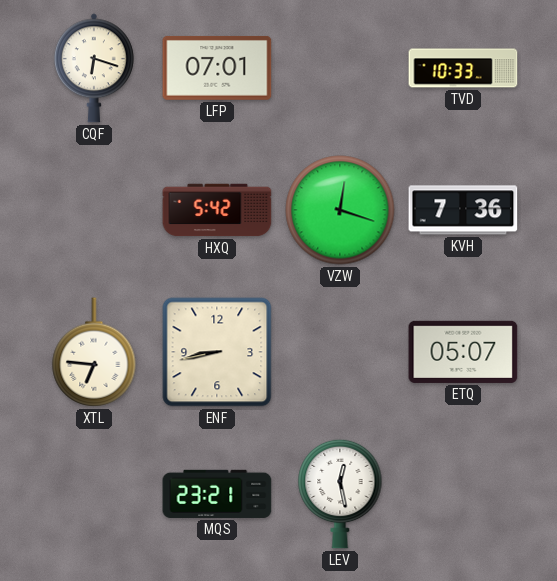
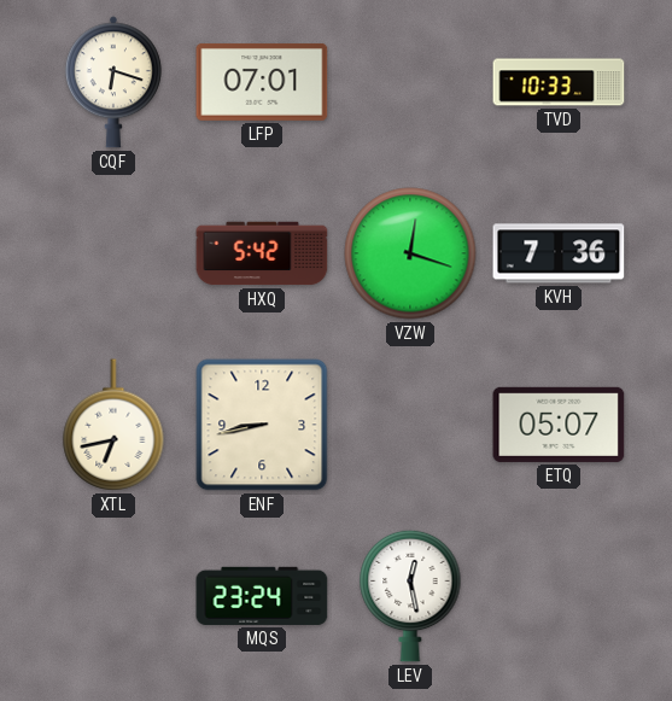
XTL: 6:46 -> 6:43
MQS: 23:21 -> 23:24
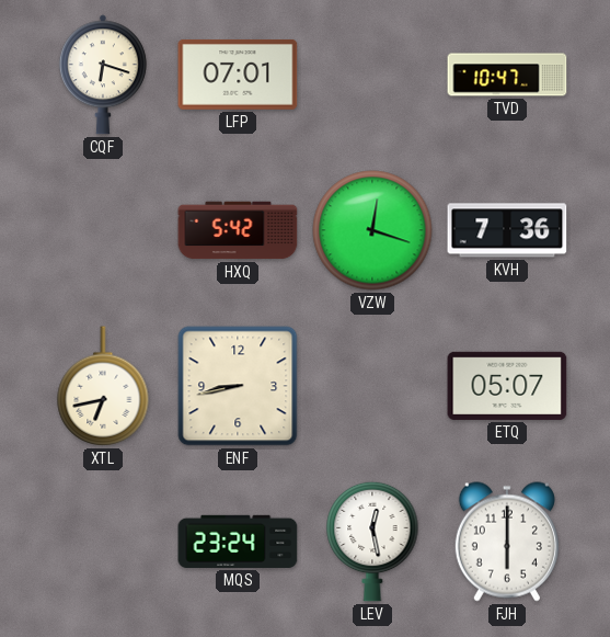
TVD: 10:33 -> 10:47
FJH: none -> 6:00
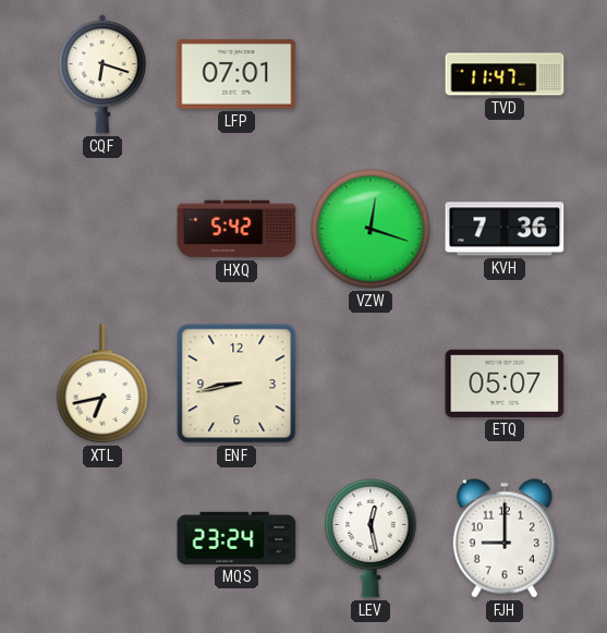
TVD: 10:47 -> 11:47
FJH: 6:00 -> 9:00
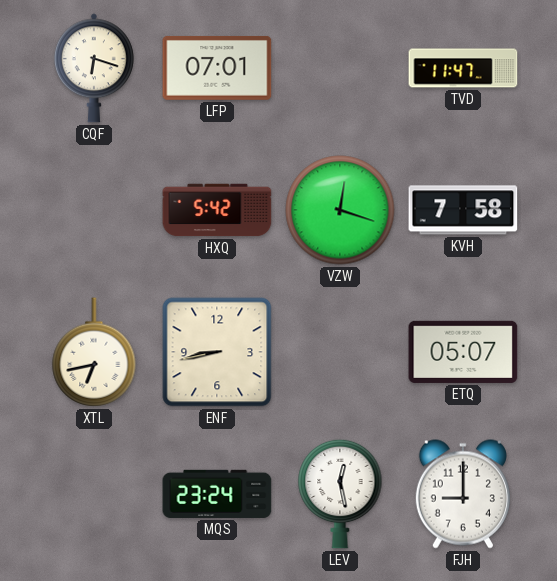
KVH: 7:36 -> 7:58
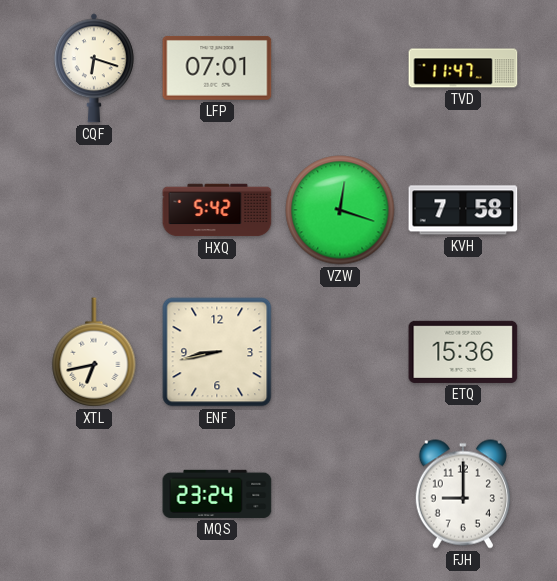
ETQ: 05:07 -> 15:36
LEV: 12:28 -> none
